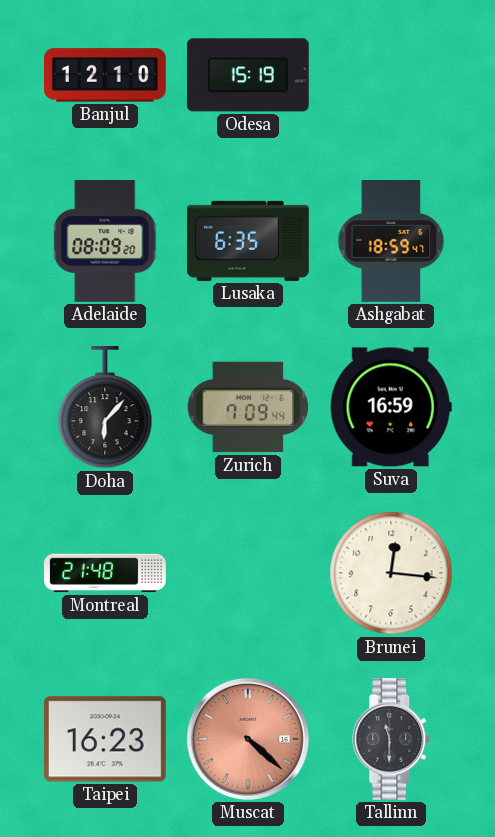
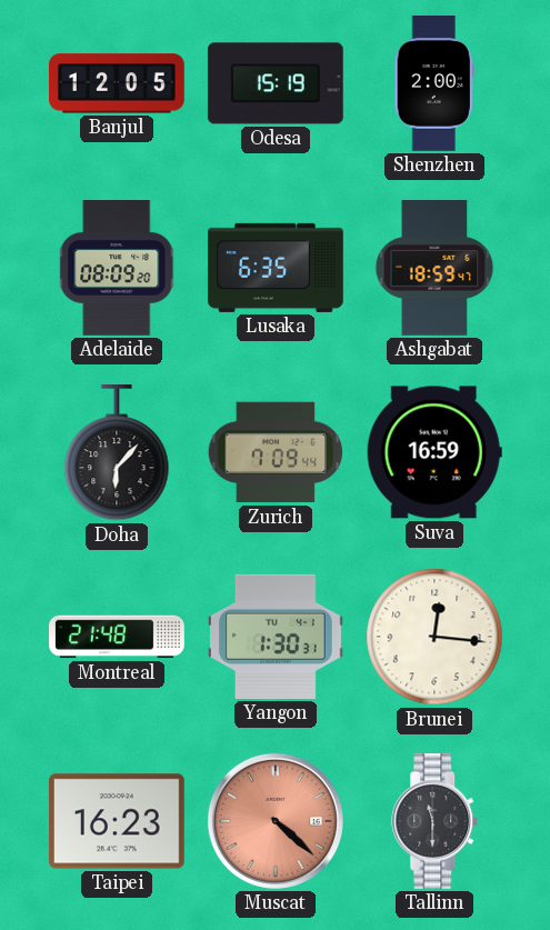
Banjul: 12:10 -> 12:05
Shenzhen: none -> 2:00
Yangon: none -> 1:30
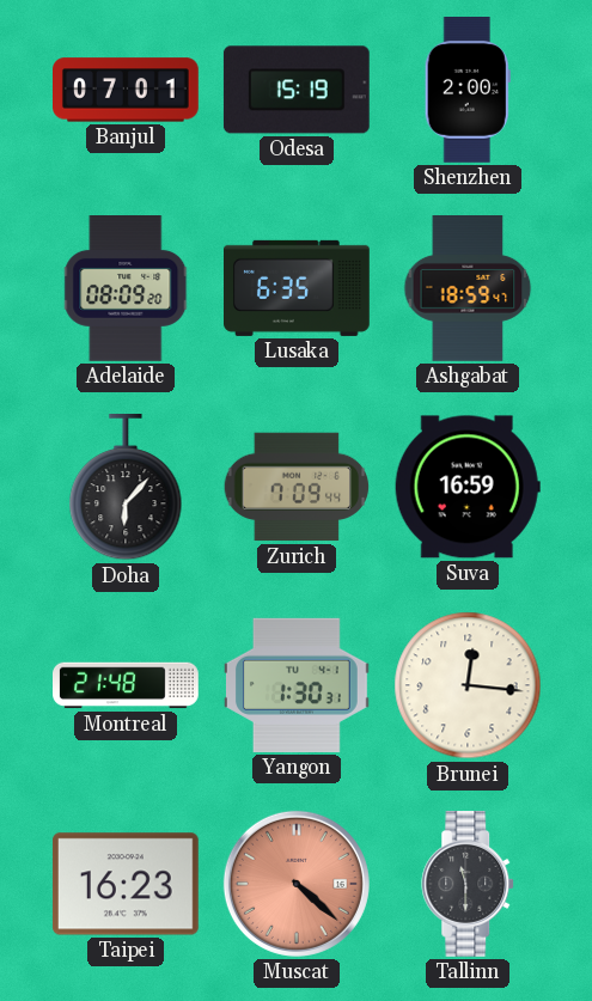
Banjul: 12:05 -> 07:01
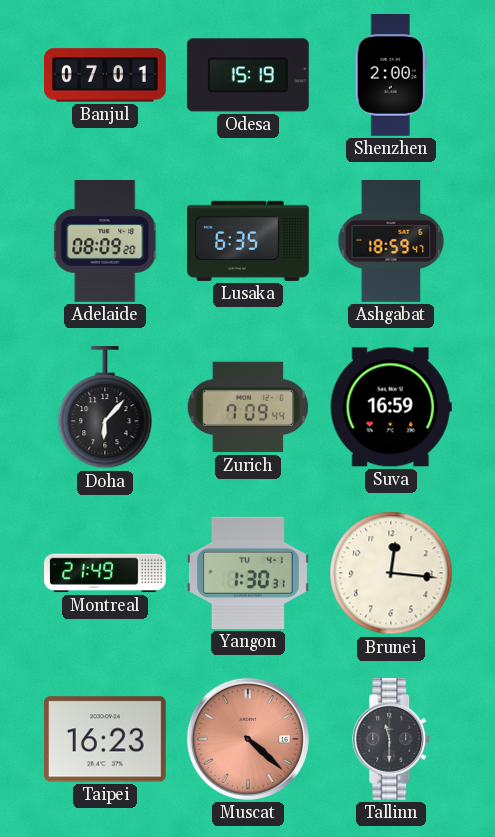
Montreal: 21:48 -> 21:49
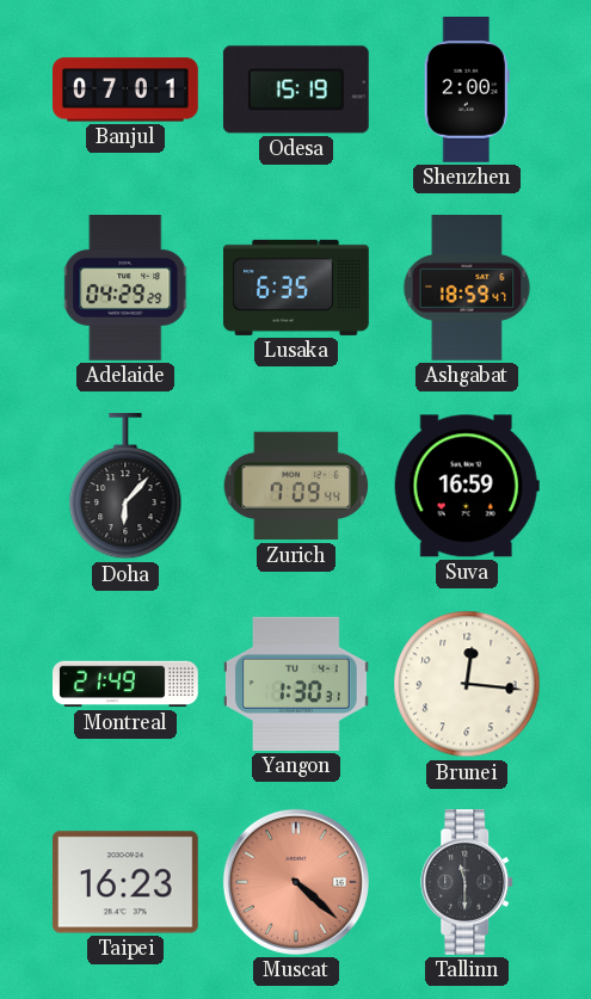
Adelaide: 08:09 -> 04:29
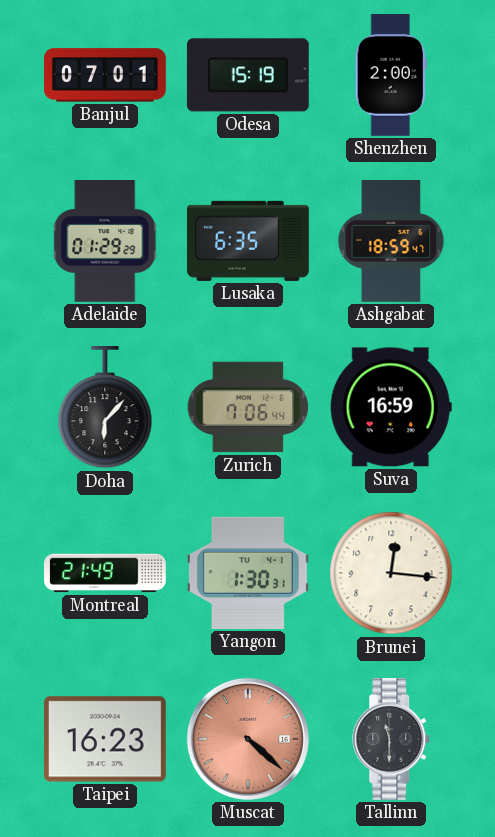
Adelaide: 04:29 -> 01:29
Zurich: 7:09 -> 7:06
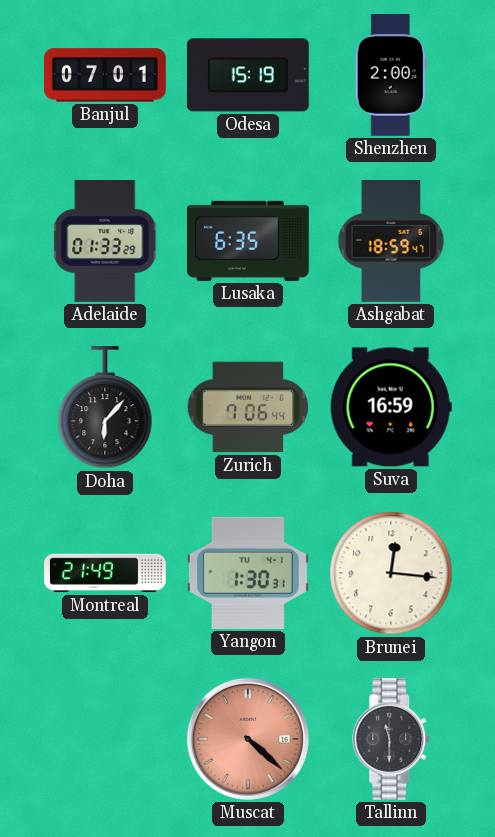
Adelaide: 01:29 -> 01:33
Taipei: 16:23 -> none
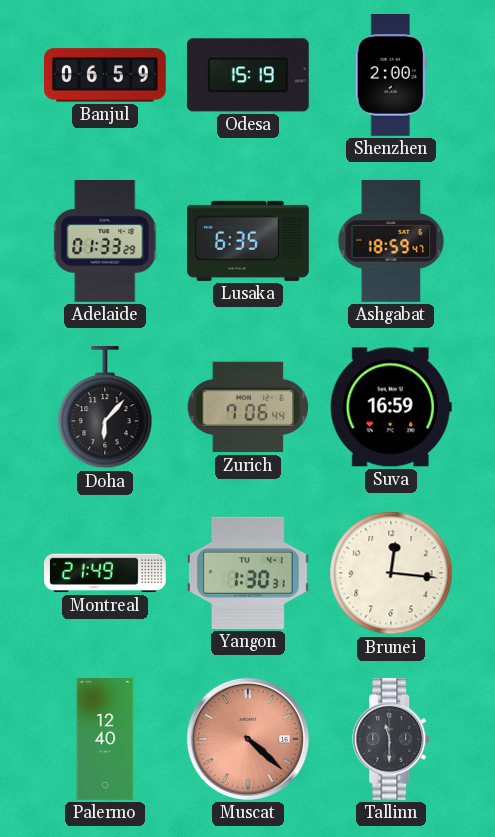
Banjul: 07:01 -> 06:59
Palermo: none -> 12:40
